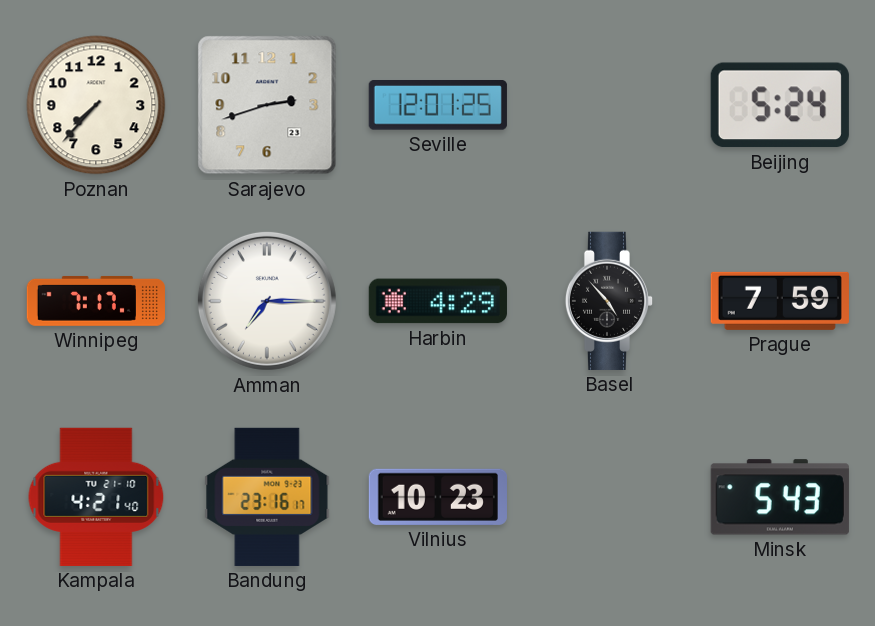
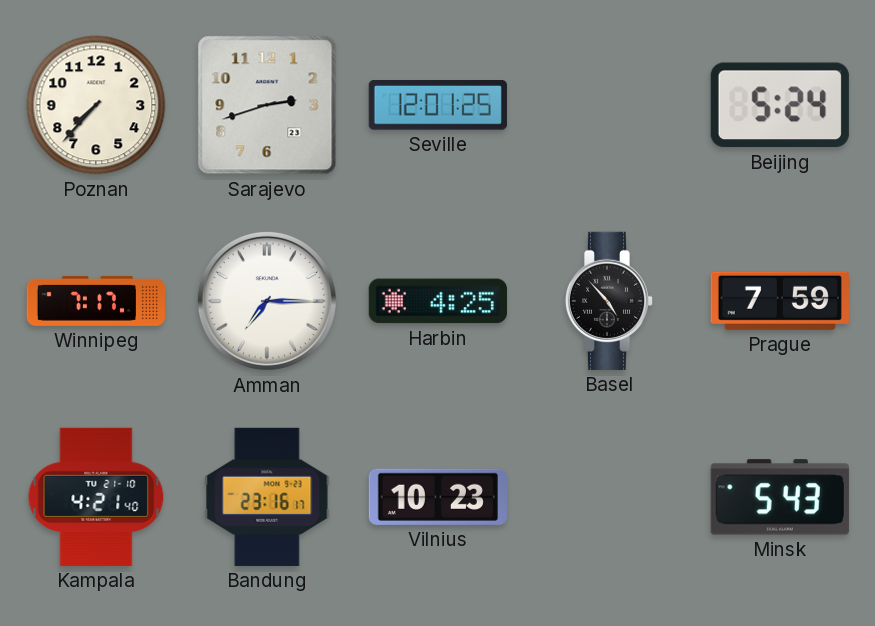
Harbin: 4:29 -> 4:25
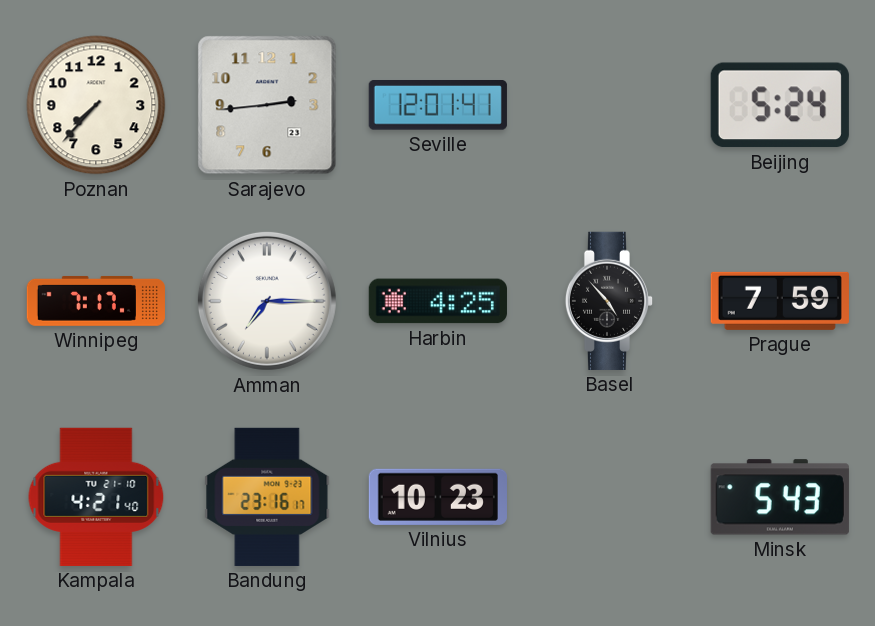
Sarajevo: 2:42 -> 2:44
Seville: 12:01:25 -> 12:01:41
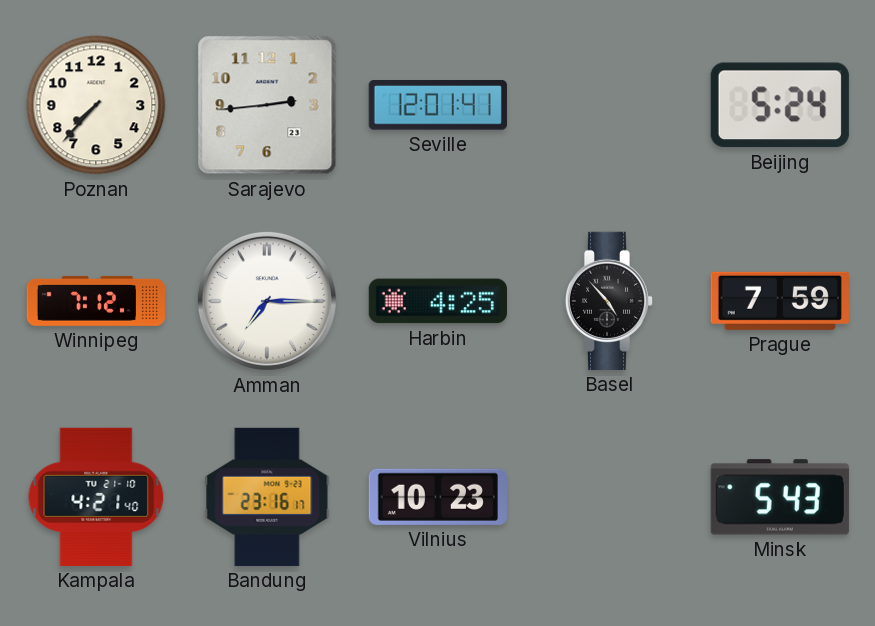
Winnipeg: 7:17 -> 7:12
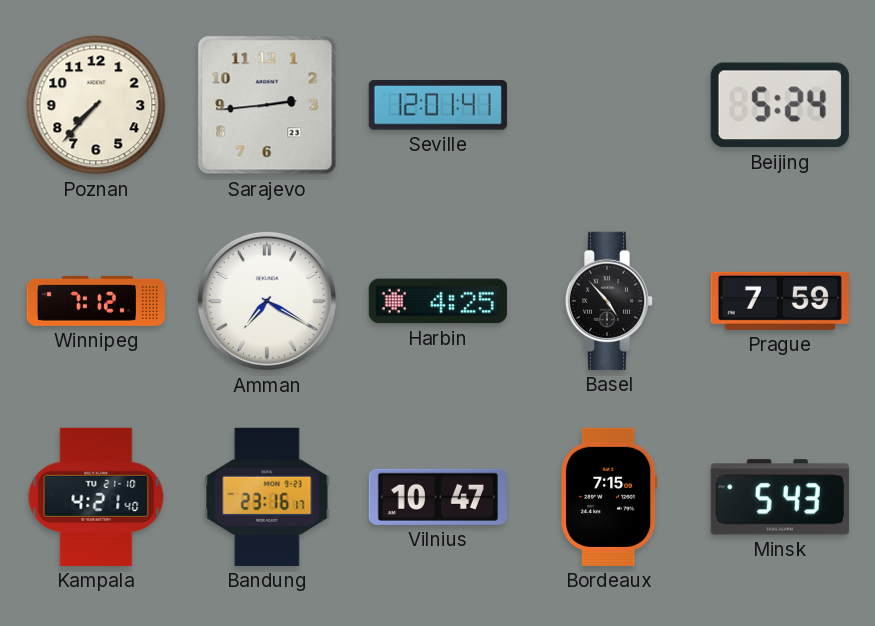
Amman: 7:15 -> 7:20
Vilnius: 10:23 -> 10:47
Bordeaux: none -> 7:15
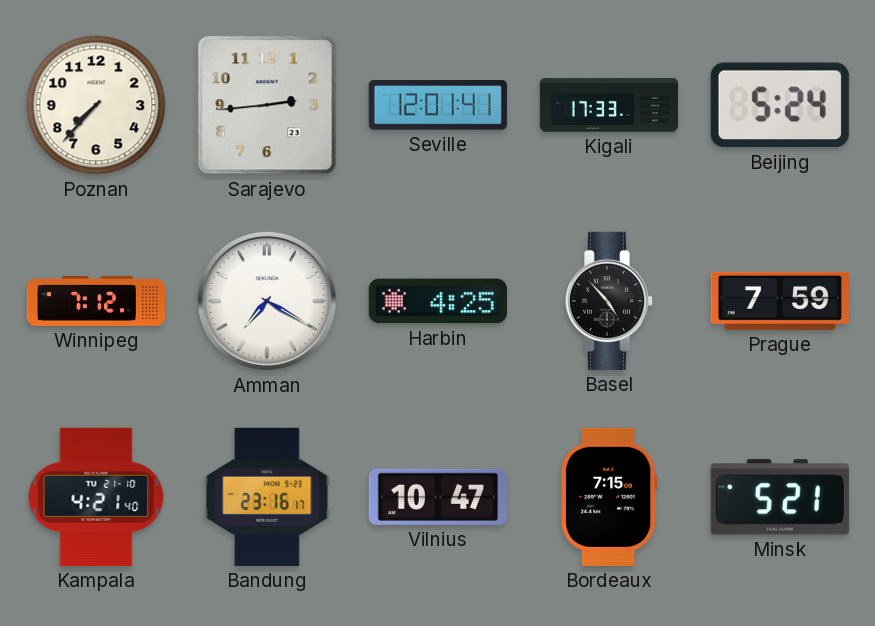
Kigali: none -> 17:33
Minsk: 5:43 -> 5:21
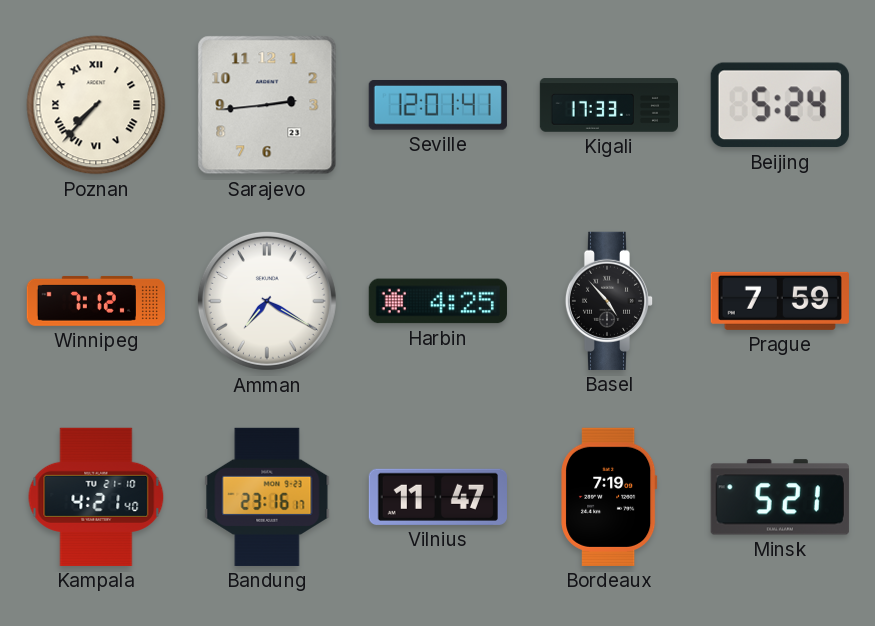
Poznan numerals: Arabic -> Roman
Vilnius: 10:47 -> 11:47
Bordeaux: 7:15 -> 7:19
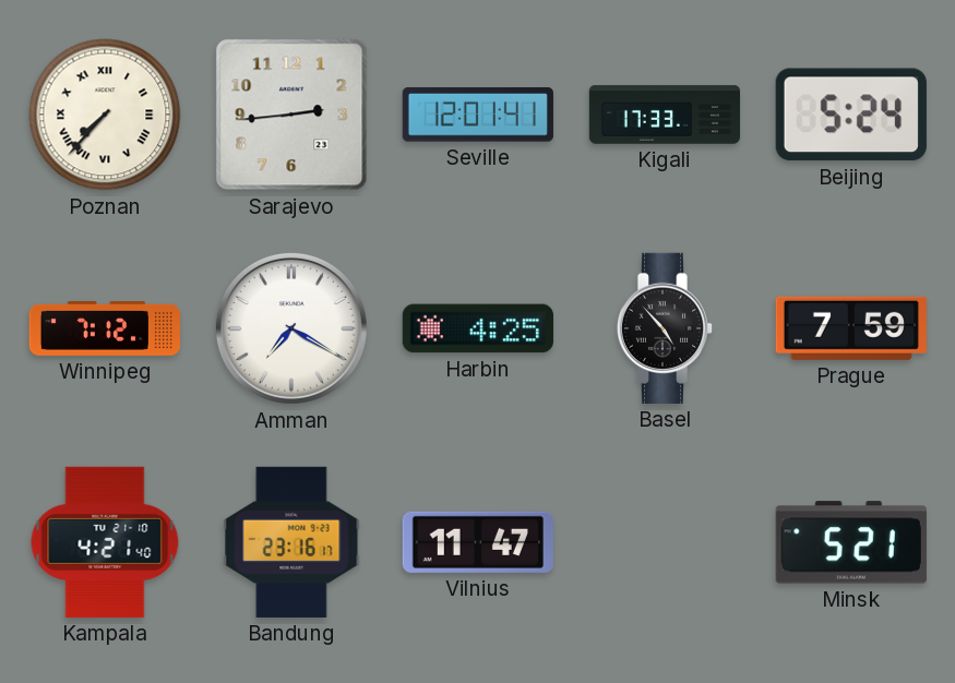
Bordeaux: 7:19 -> none
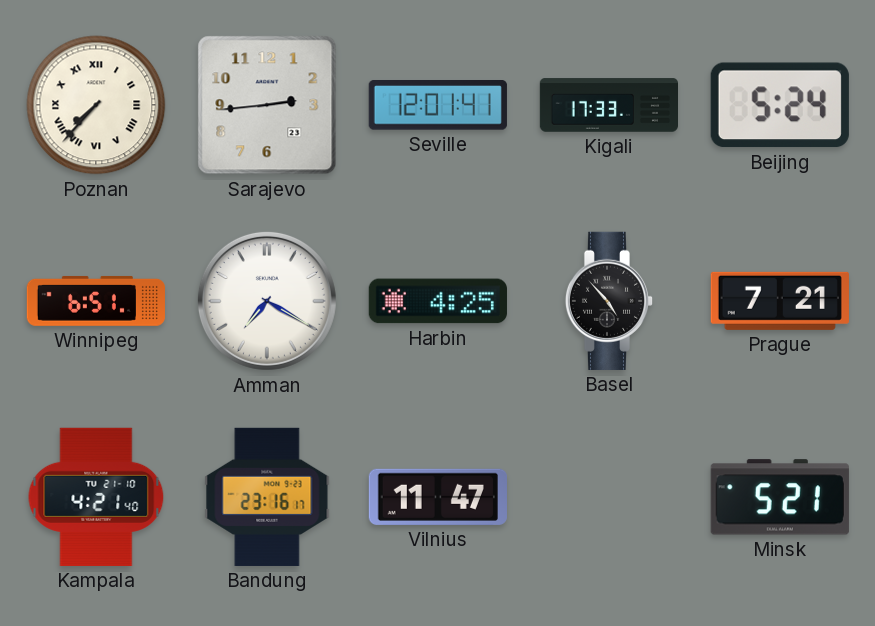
Winnipeg: 7:12 -> 6:51
Prague: 7:59 -> 7:21
